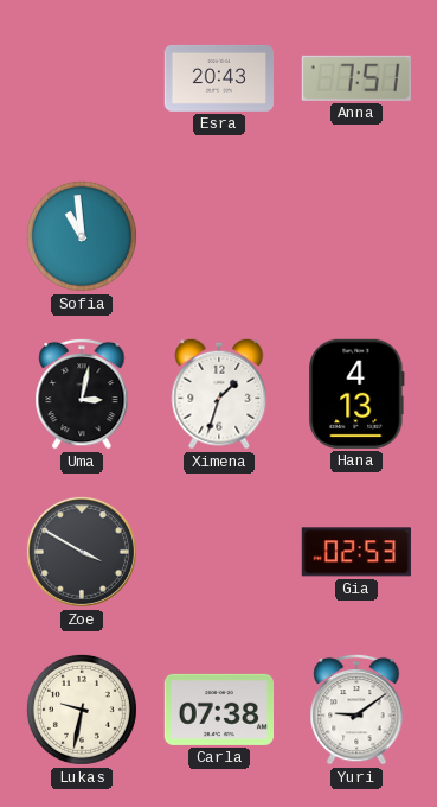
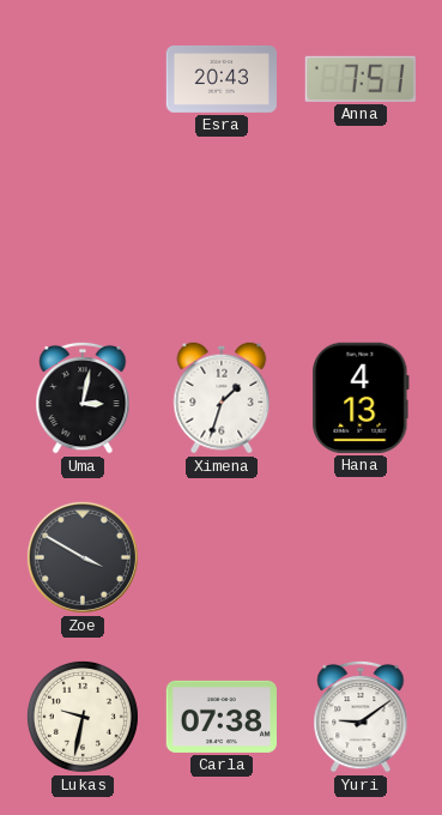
Sofia: 10:59 -> none
Gia: 02:53 -> none
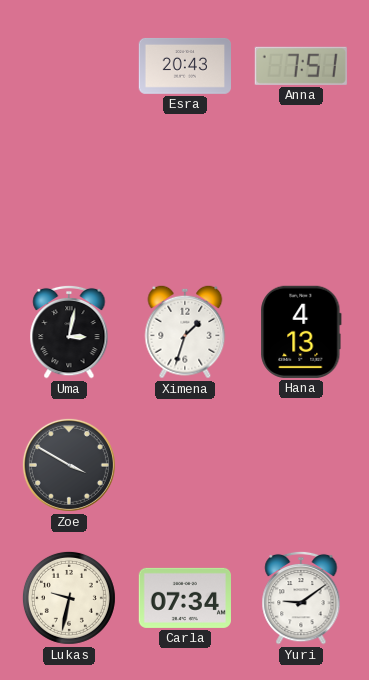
Carla: 07:38 -> 07:34
